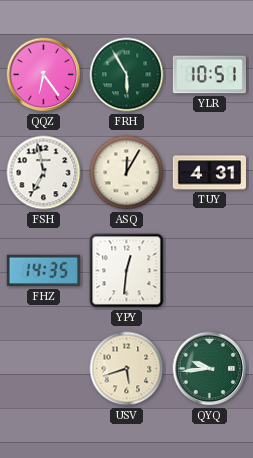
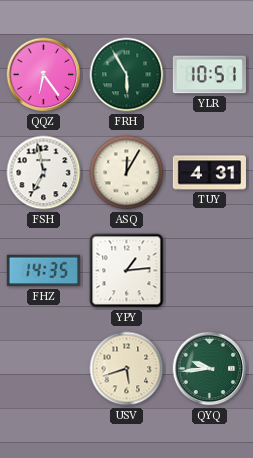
YPY: 12:31 -> 1:14
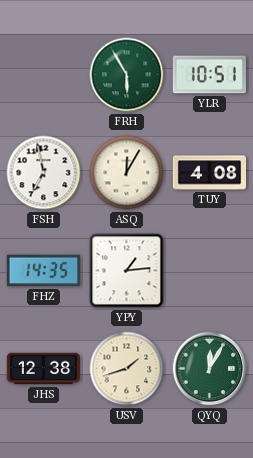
QQZ: 6:24 -> none
TUY: 4:31 -> 4:08
JHS: none -> 12:38
USV: 5:42 -> 1:42
QYQ: 9:44 -> 12:05
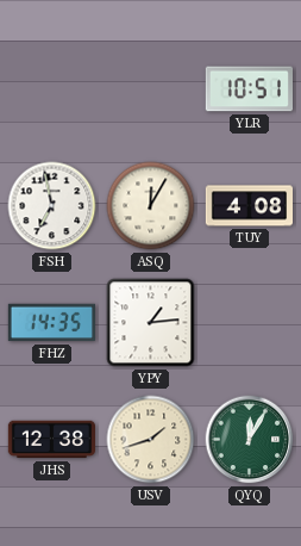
FRH: 5:55 -> none
